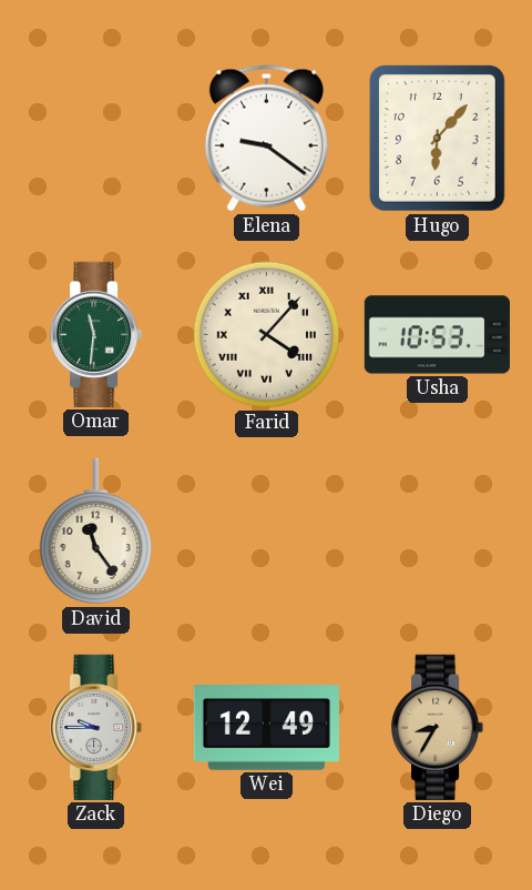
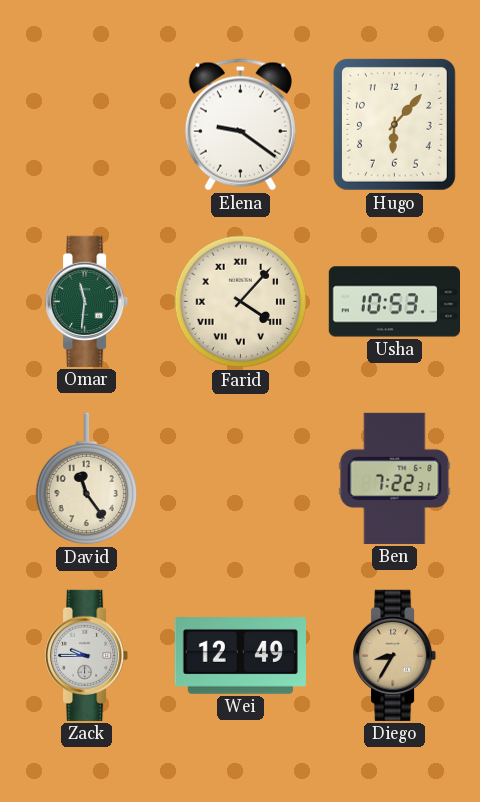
Ben: none -> 7:22
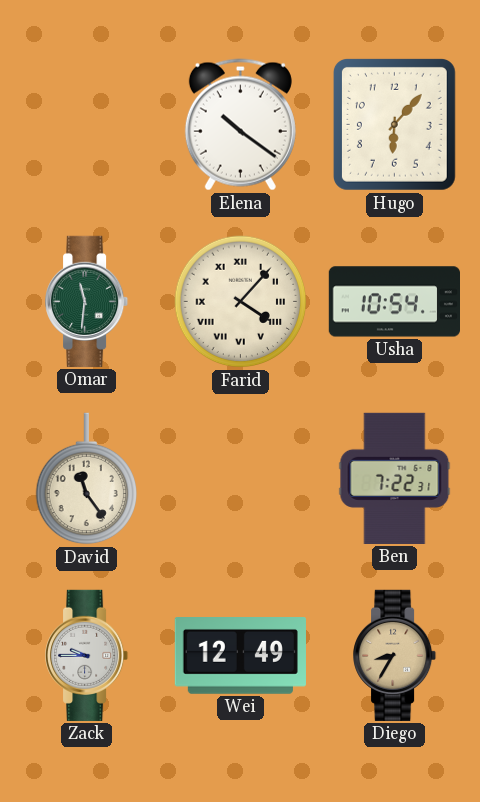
Elena: 9:21 -> 10:21
Usha: 10:53 -> 10:54
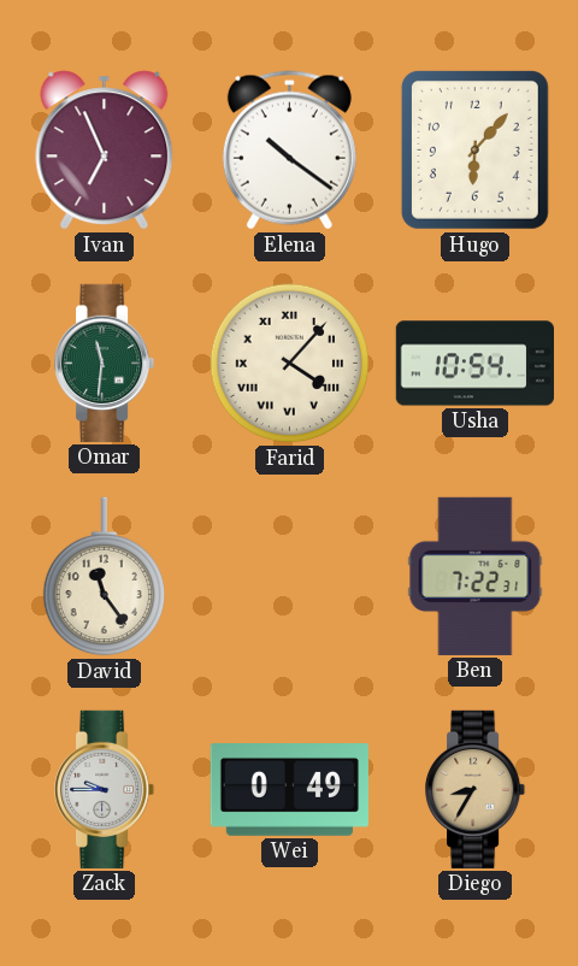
Ivan: none -> 6:56
Wei: 12:49 -> 0:49
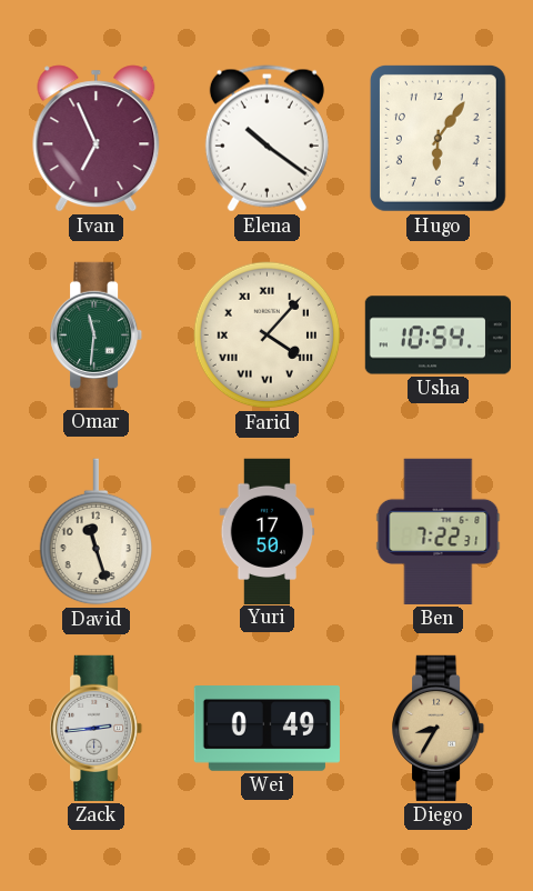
Hugo: 6:07 -> 6:06
David: 11:24 -> 11:27
Yuri: none -> 17:50
Zack: 9:45 -> 2:44
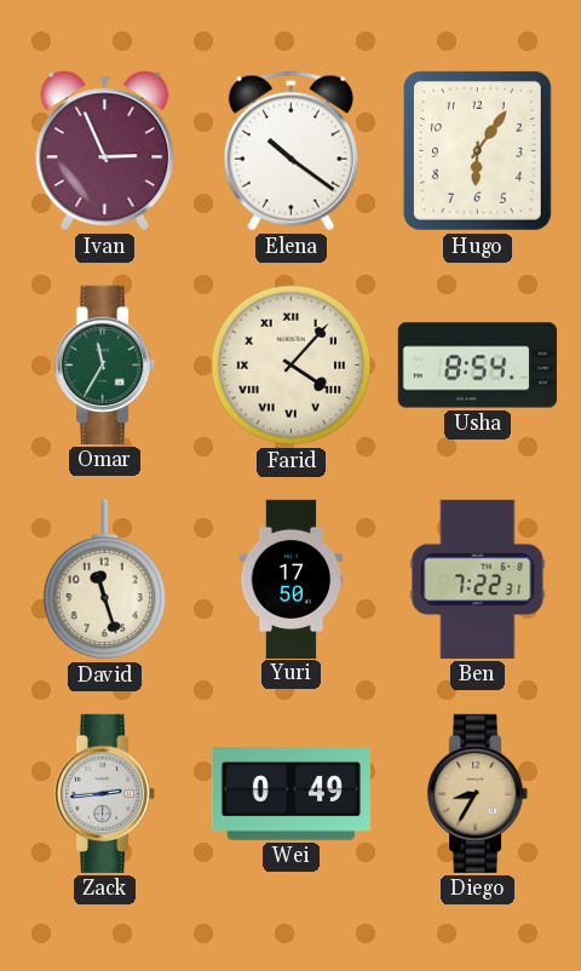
Ivan: 6:56 -> 2:56
Omar: 11:31 -> 11:35
Usha: 10:54 -> 8:54
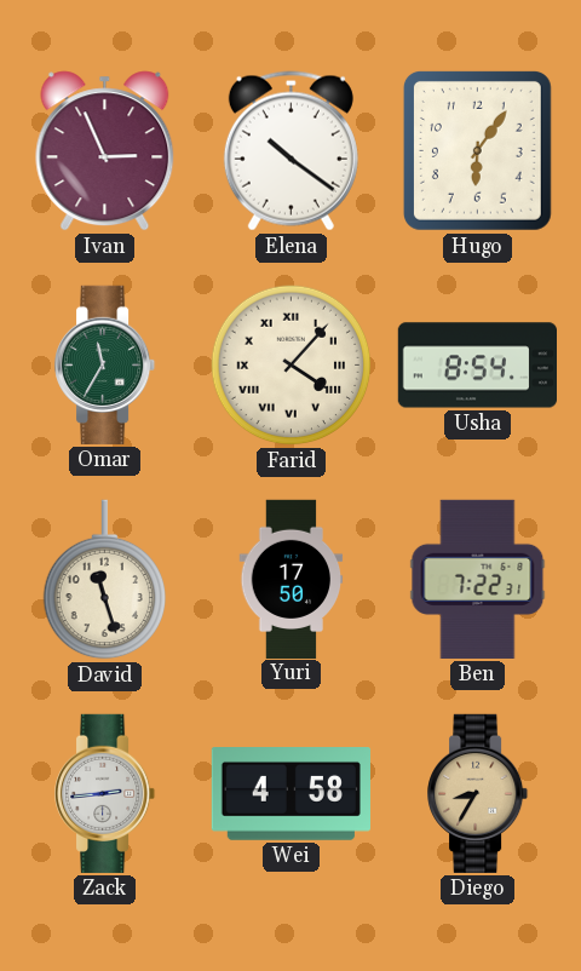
Wei: 0:49 -> 4:58
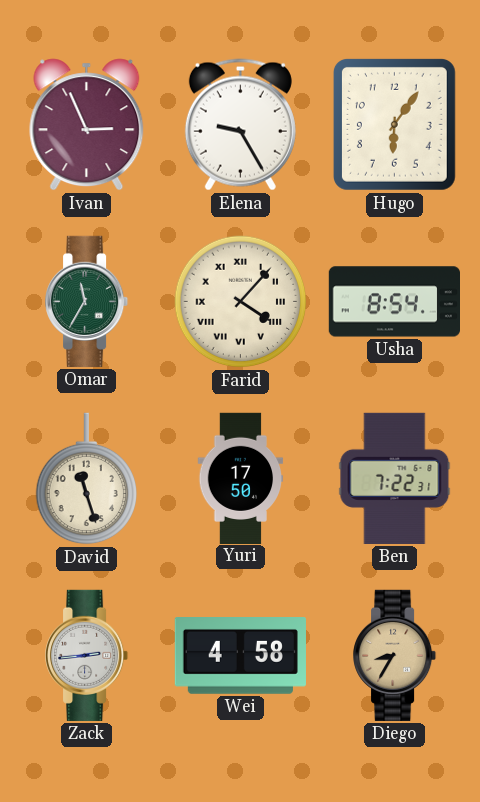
Elena: 10:21 -> 9:25
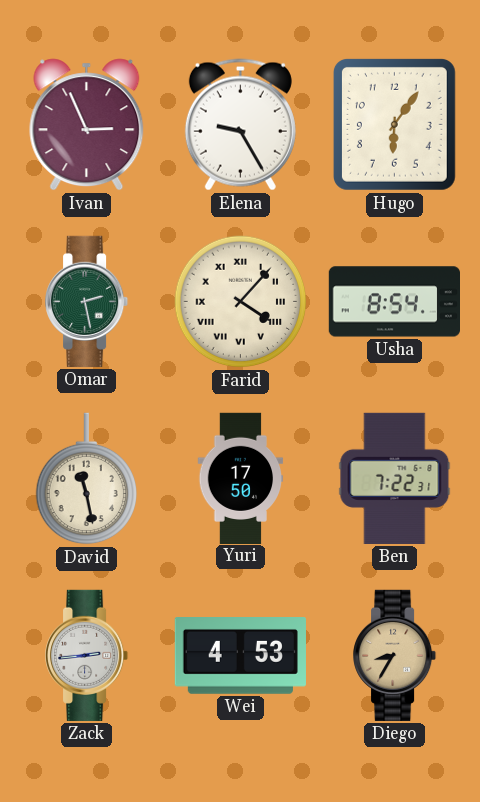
Omar: 11:35 -> 2:28
David: 11:27 -> 11:28
Wei: 4:58 -> 4:53
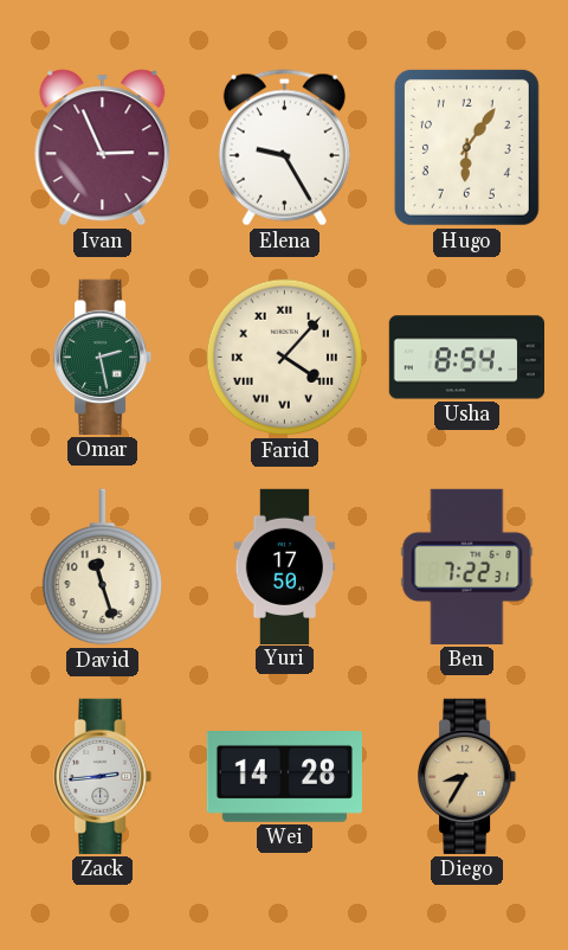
David: 11:28 -> 11:27
Wei: 4:53 -> 14:28
